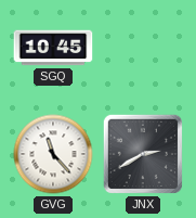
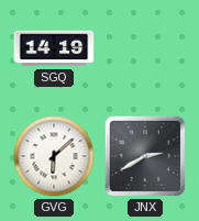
SGQ: 10:45 -> 14:19
GVG: 11:23 -> 6:08
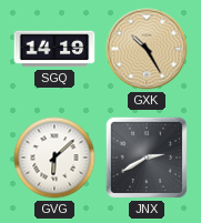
GXK: none -> 10:25
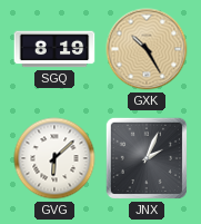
SGQ: 14:19 -> 8:19
JNX: 2:40 -> 2:04
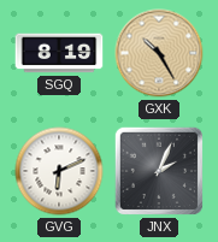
GVG: 6:08 -> 6:11
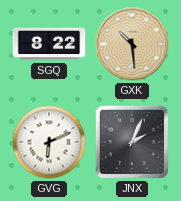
SGQ: 8:19 -> 8:22
GXK: 10:25 -> 10:29
